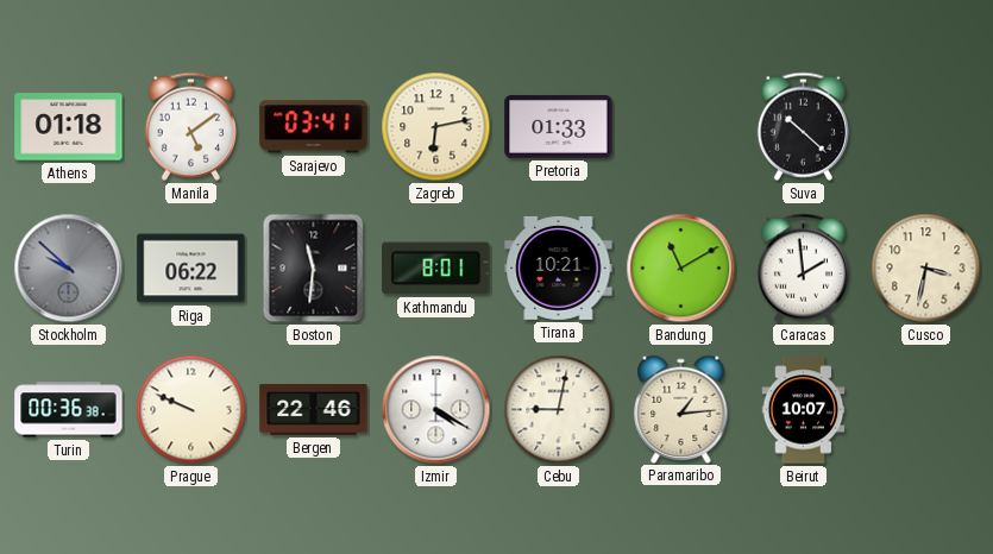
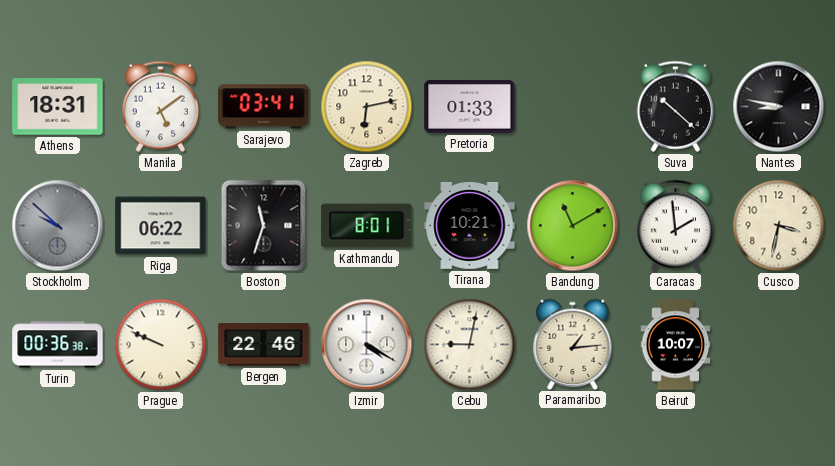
Athens: 01:18 -> 18:31
Nantes: none -> 8:47
Boston: 11:31 -> 11:33
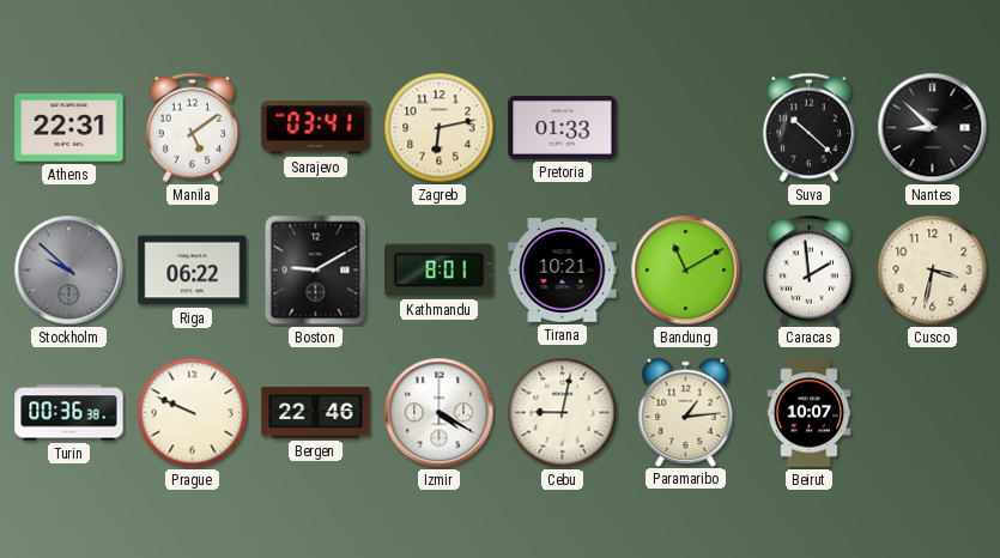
Athens: 18:31 -> 22:31
Nantes: 8:47 -> 8:52
Boston: 11:33 -> 9:10
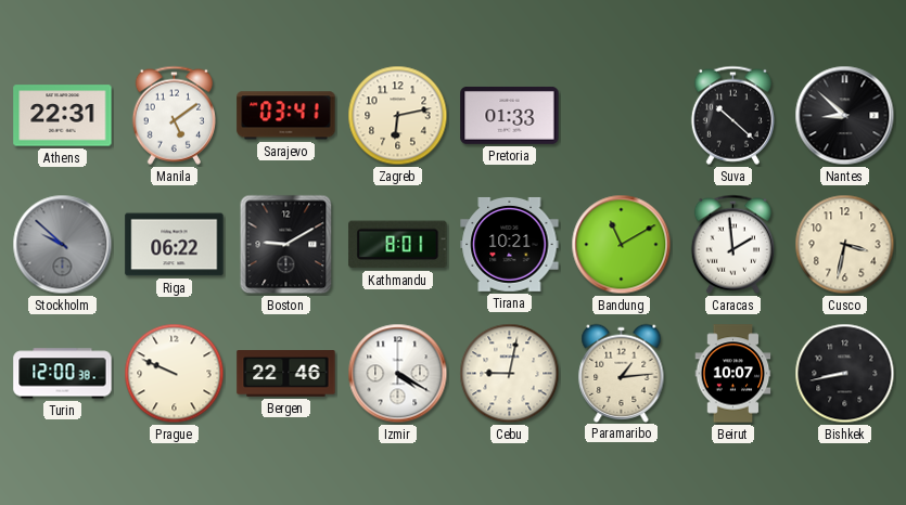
Turin: 00:36 -> 12:00
Bishkek: none -> 8:43
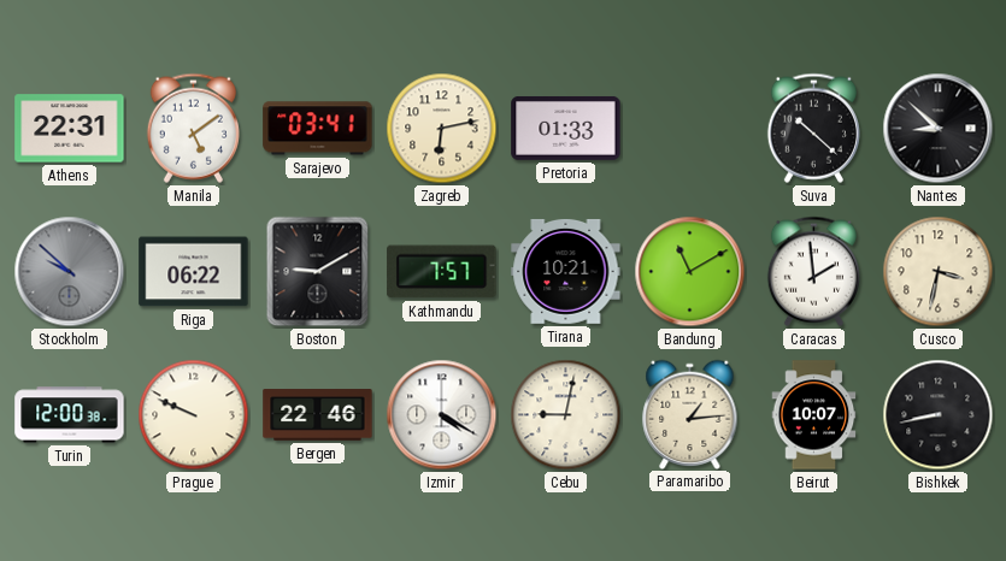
Kathmandu: 8:01 -> 7:57
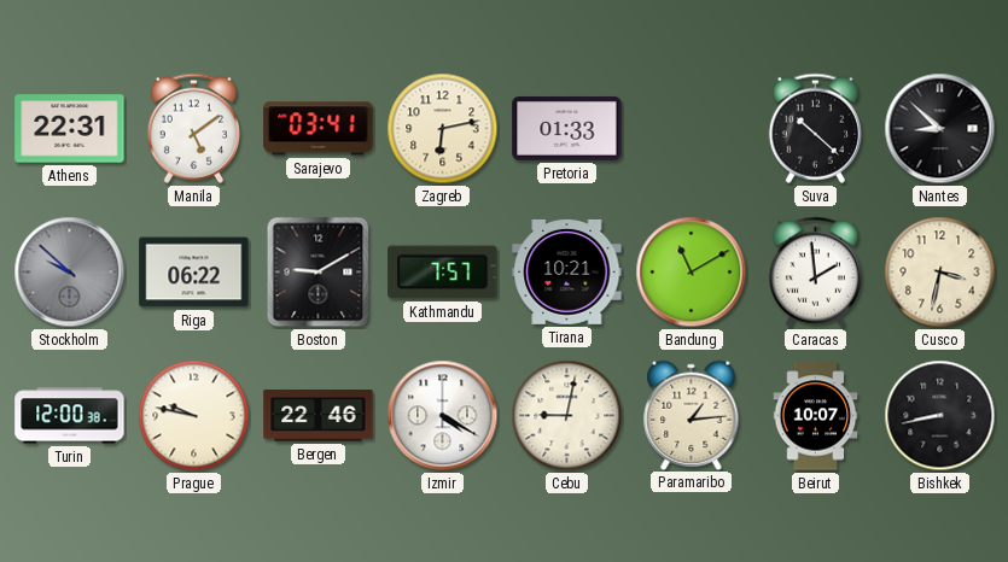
Prague: 9:49 -> 9:47
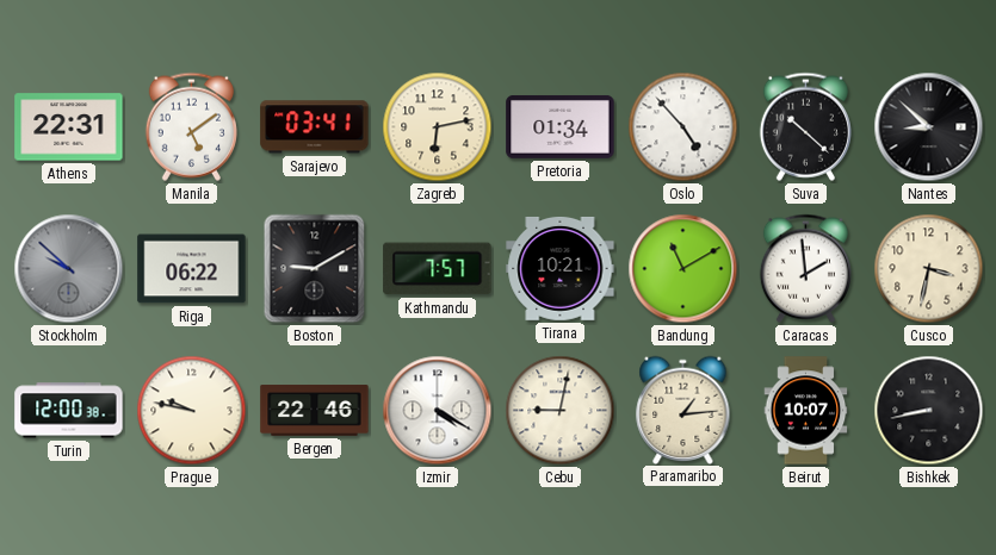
Pretoria: 01:33 -> 01:34
Oslo: none -> 4:53
